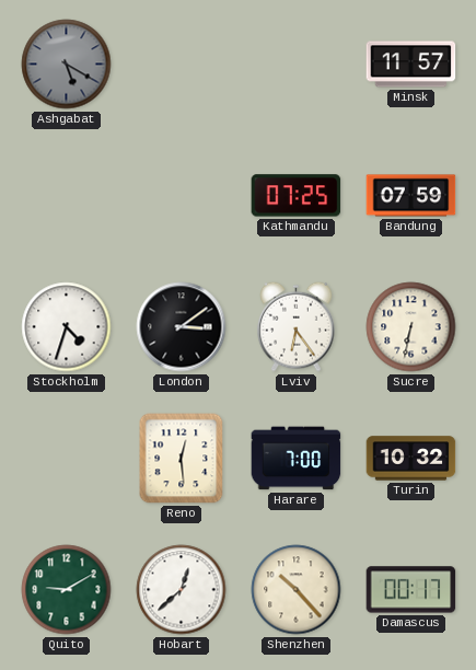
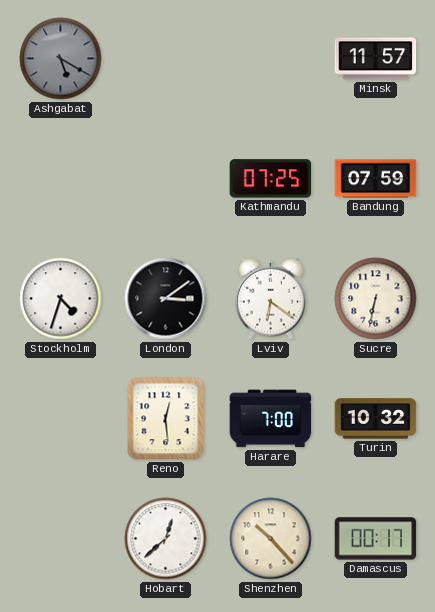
Lviv: 6:24 -> 6:21
Quito: 9:10 -> none
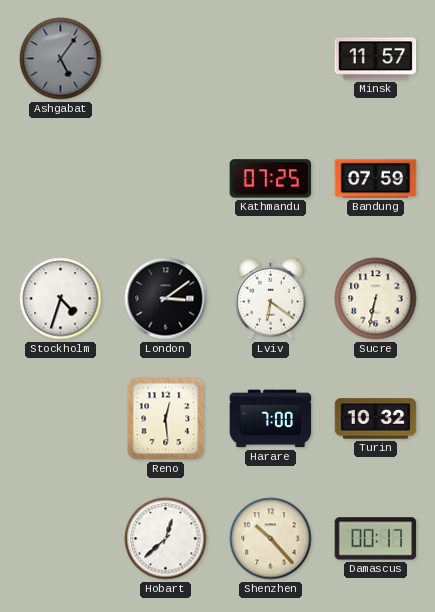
Ashgabat: 5:20 -> 5:06
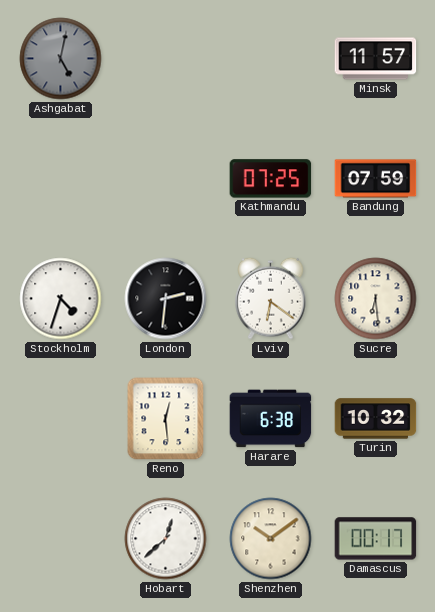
Ashgabat: 5:06 -> 5:02
London: 3:09 -> 2:31
Sucre: 6:32 -> 6:29
Harare: 7:00 -> 6:38
Shenzhen: 10:23 -> 10:09
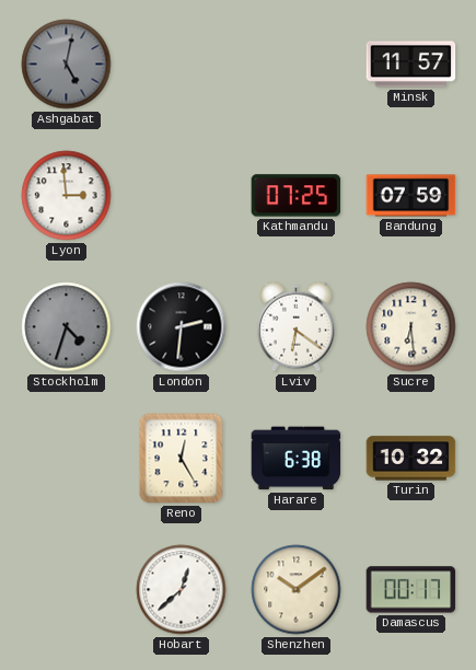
Lyon: none -> 2:59
Stockholm dial: white -> grey
Reno: 12:29 -> 12:25
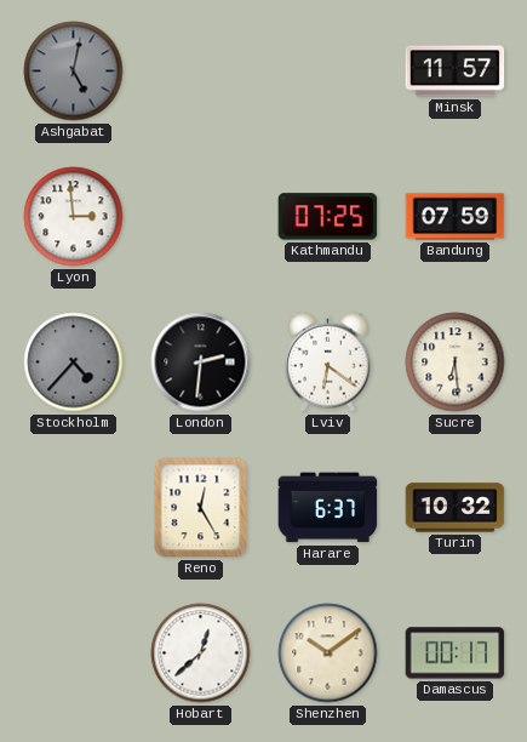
Stockholm: 4:33 -> 4:37
Harare: 6:38 -> 6:37
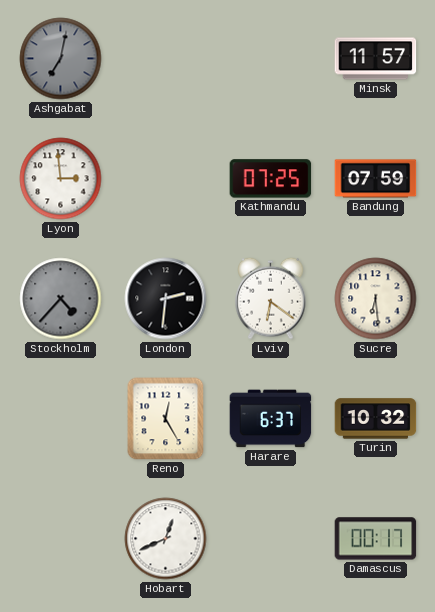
Ashgabat: 5:02 -> 7:02
Hobart: 12:38 -> 12:41
Shenzhen: 10:09 -> none
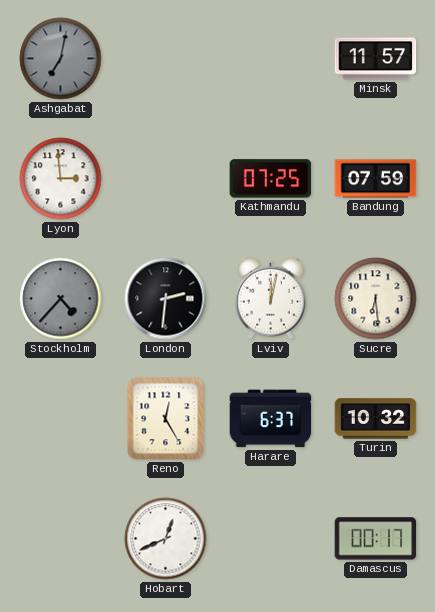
Lviv: 6:21 -> 12:02
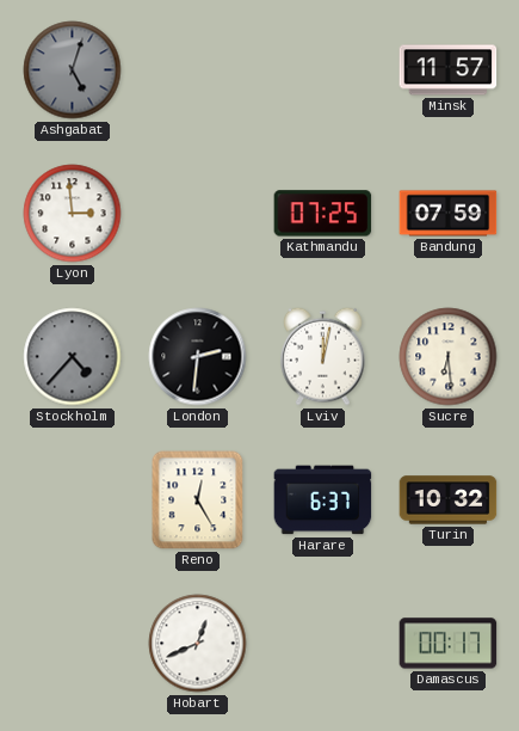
Ashgabat: 7:02 -> 5:03
